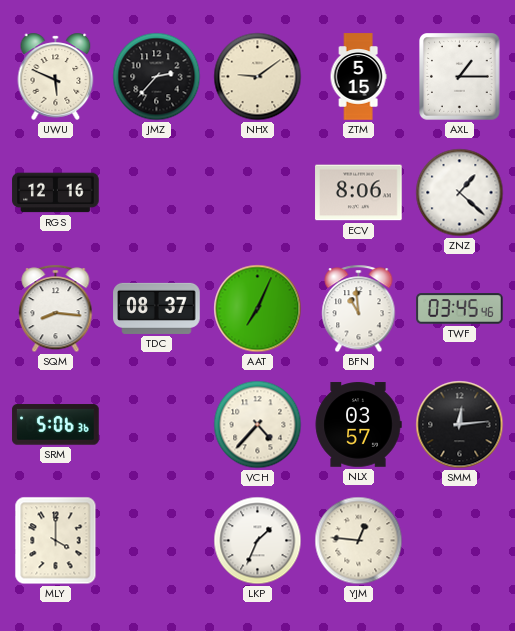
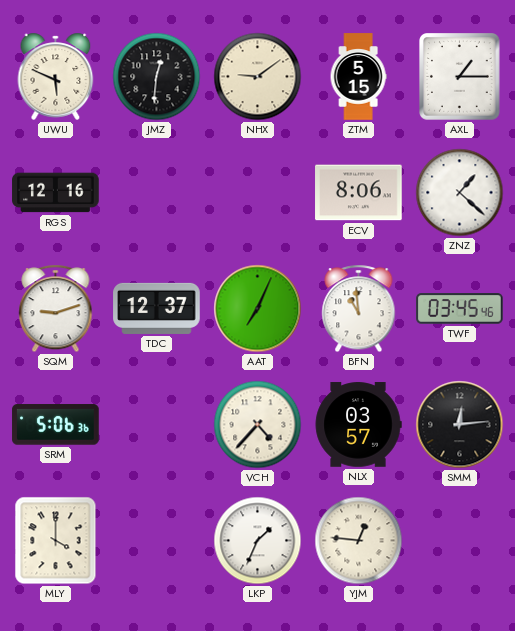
JMZ: 2:37 -> 12:31
SQM: 8:16 -> 9:12
TDC: 08:37 -> 12:37
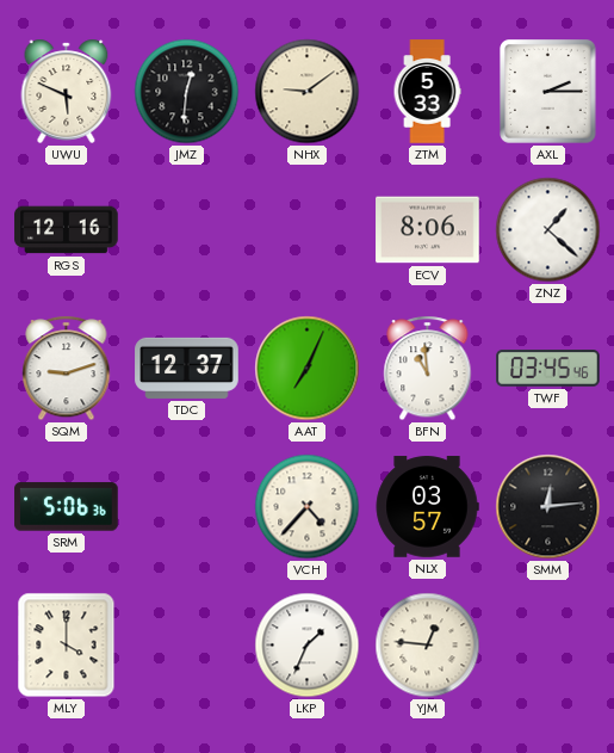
ZTM: 5:15 -> 5:33
AXL: 1:15 -> 2:15
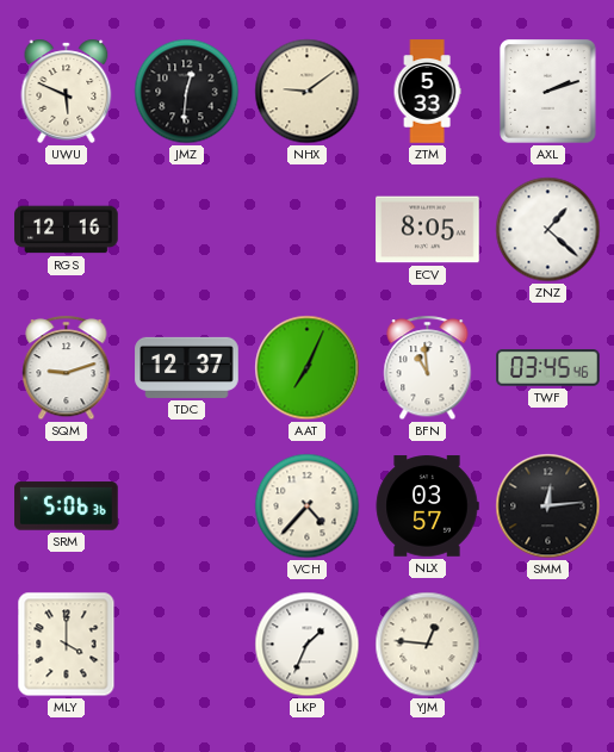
AXL: 2:15 -> 2:12
ECV: 8:06 -> 8:05
